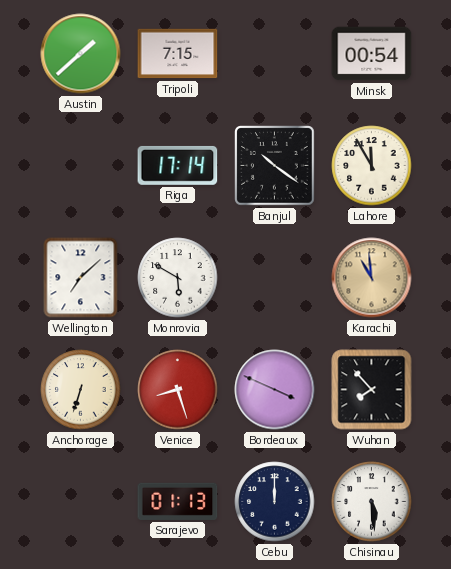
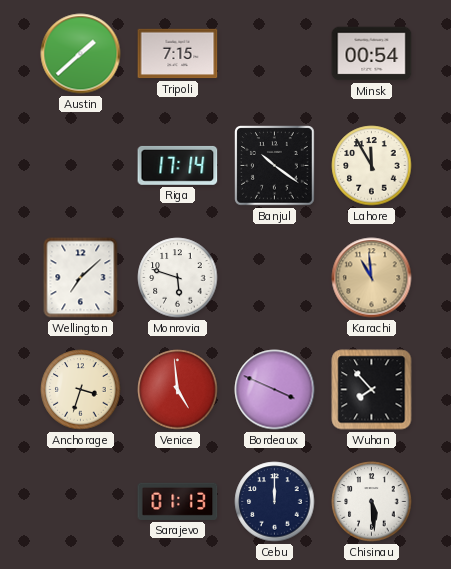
Monrovia: 5:50 -> 5:48
Anchorage: 6:33 -> 3:33
Venice: 8:27 -> 4:59
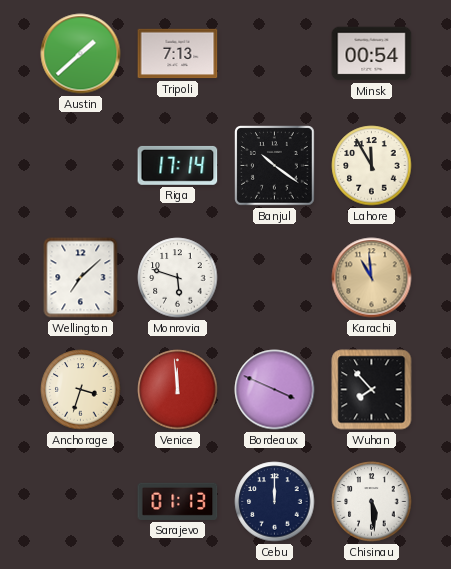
Tripoli: 7:15 -> 7:13
Venice: 4:59 -> 11:59
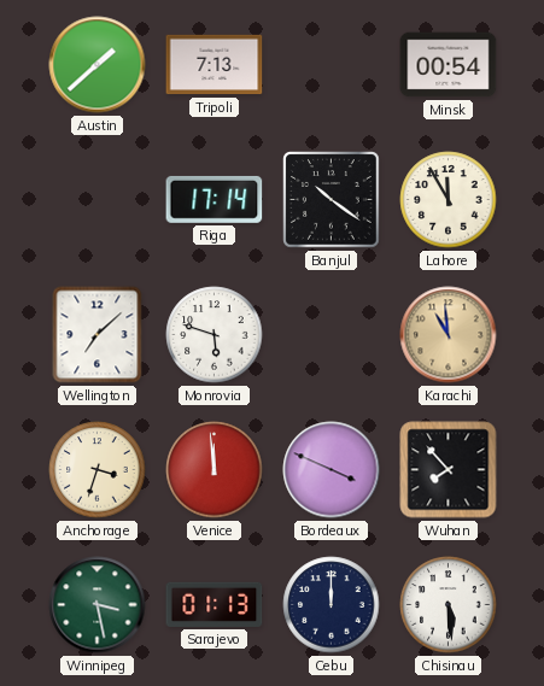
Winnipeg: none -> 3:28
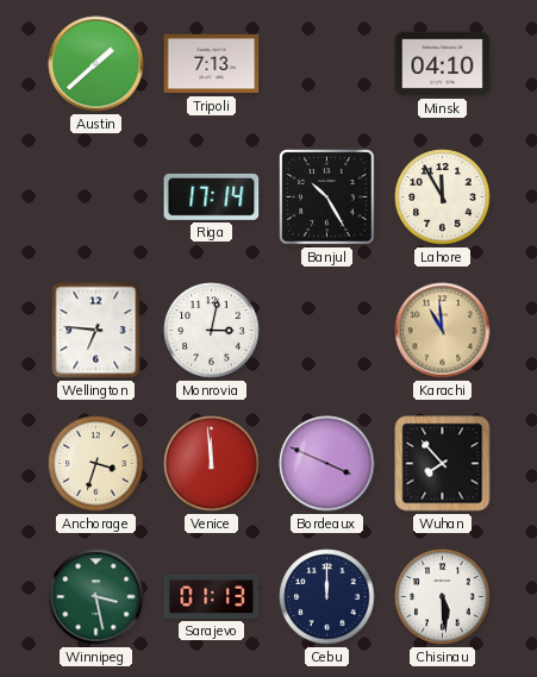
Minsk: 00:54 -> 04:10
Banjul: 10:21 -> 10:25
Wellington: 7:08 -> 6:46
Monrovia: 5:48 -> 3:02
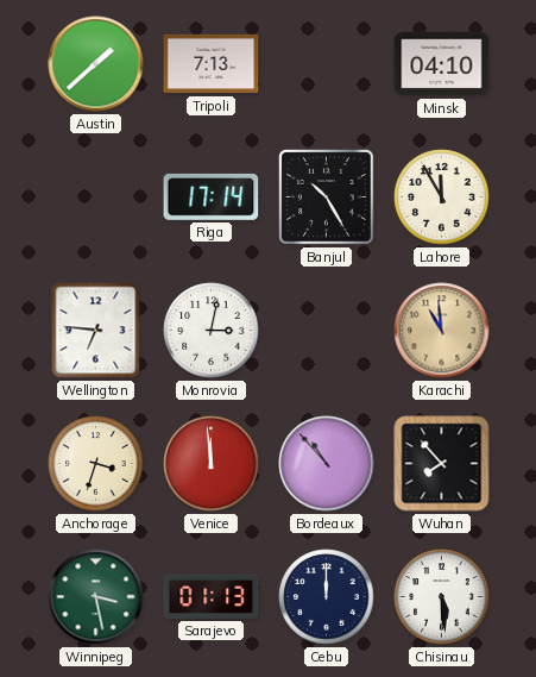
Bordeaux: 3:49 -> 10:53
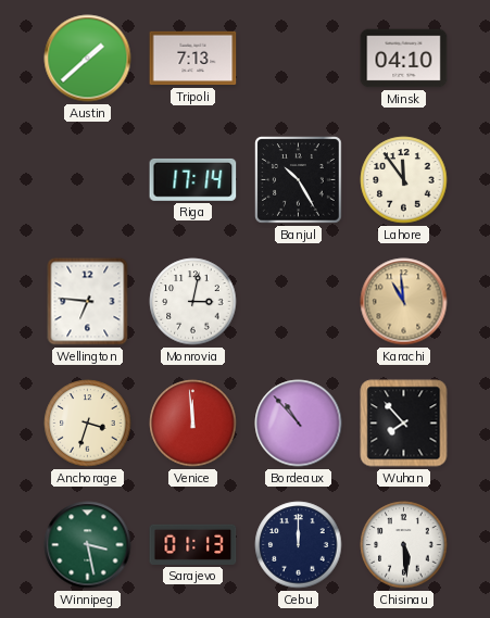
Lahore: 11:55 -> 11:54
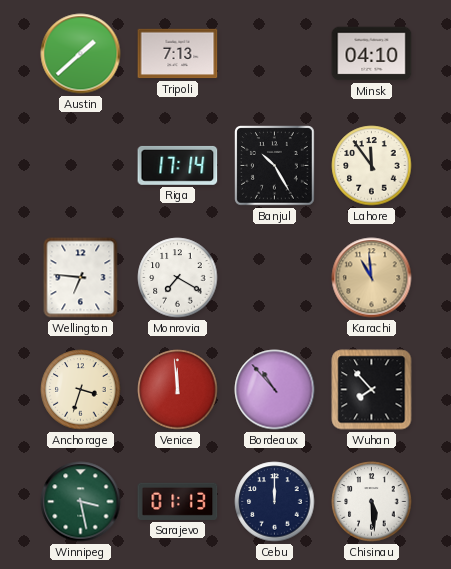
Monrovia: 3:02 -> 7:20
